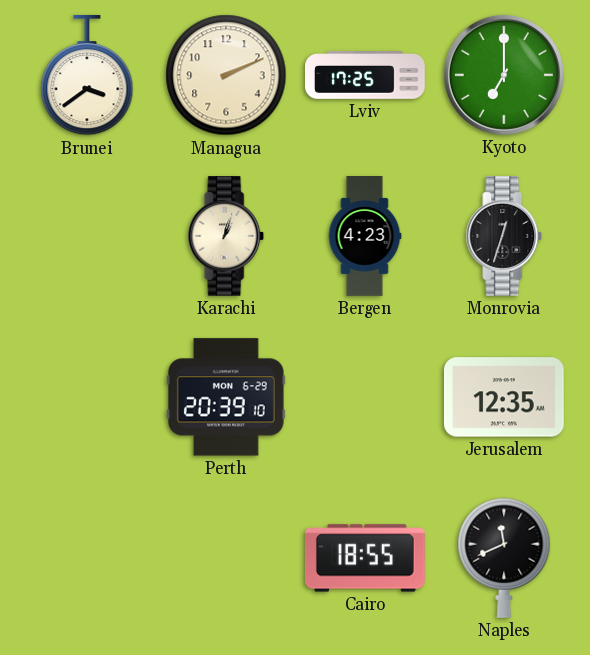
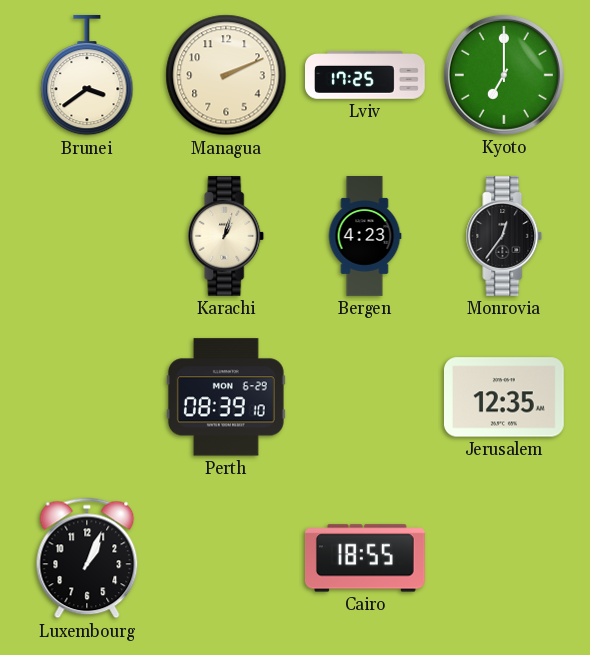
Monrovia: 12:33 -> 12:36
Perth: 20:39 -> 08:39
Luxembourg: none -> 1:04
Naples: 11:41 -> none
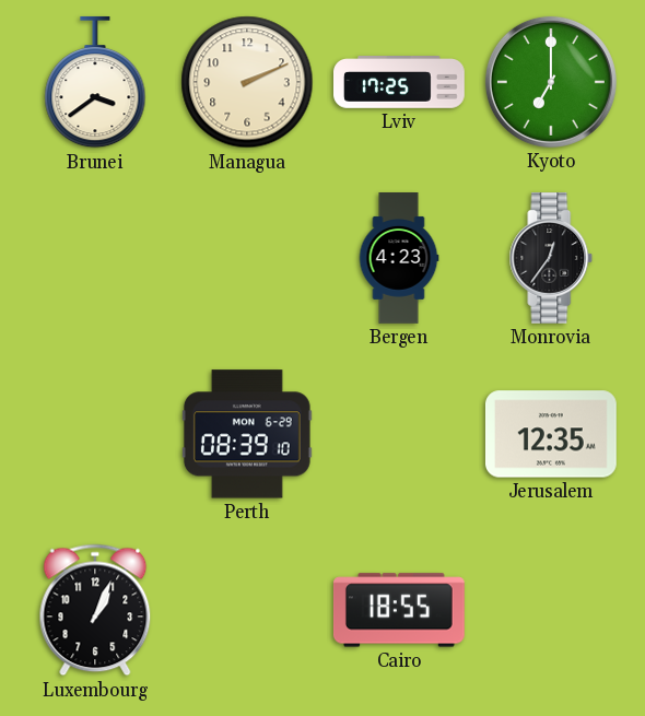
Karachi: 1:03 -> none
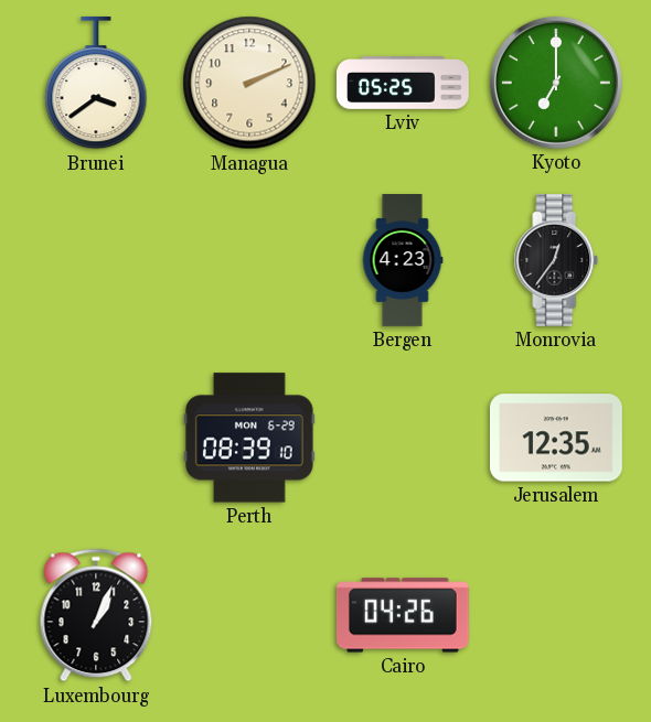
Lviv: 17:25 -> 05:25
Cairo: 18:55 -> 04:26
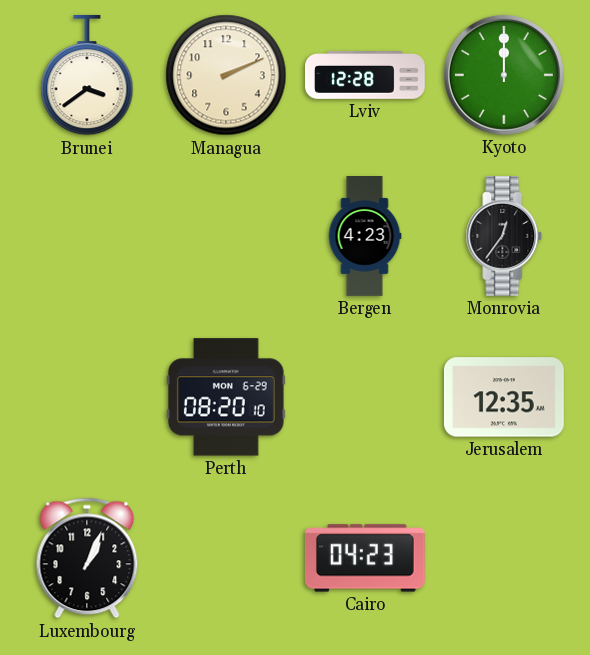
Lviv: 05:25 -> 12:28
Kyoto: 7:00 -> 12:00
Perth: 08:39 -> 08:20
Cairo: 04:26 -> 04:23
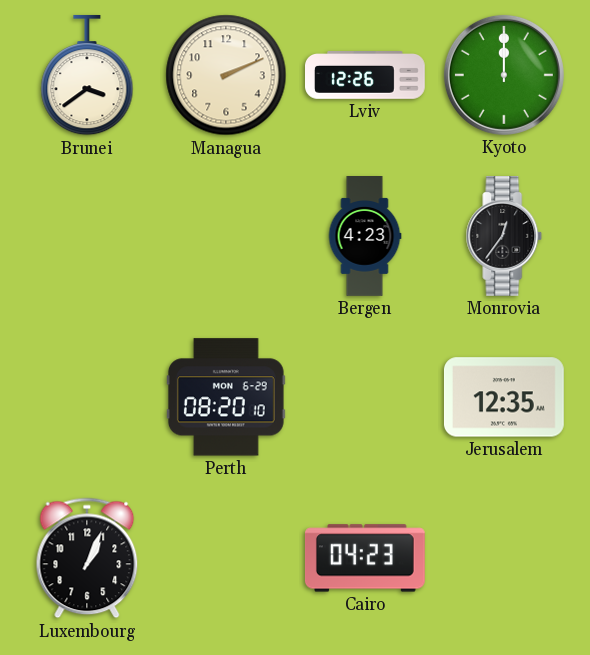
Lviv: 12:28 -> 12:26
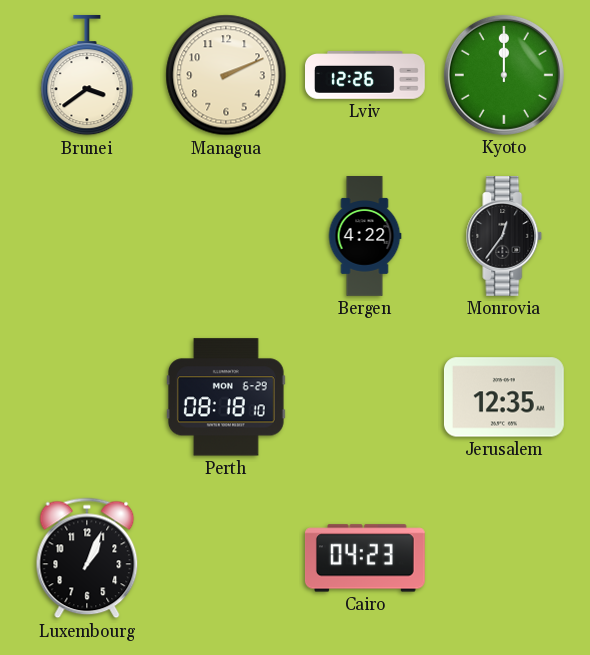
Bergen: 4:23 -> 4:22
Perth: 08:20 -> 08:18
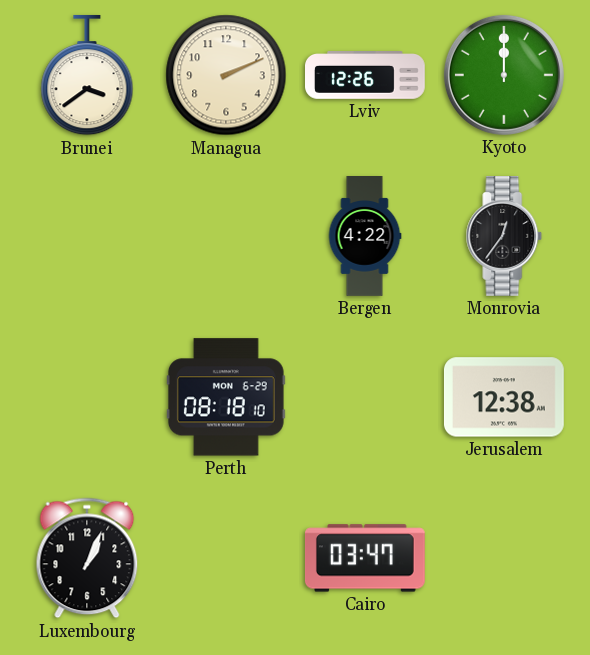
Jerusalem: 12:35 -> 12:38
Cairo: 04:23 -> 03:47
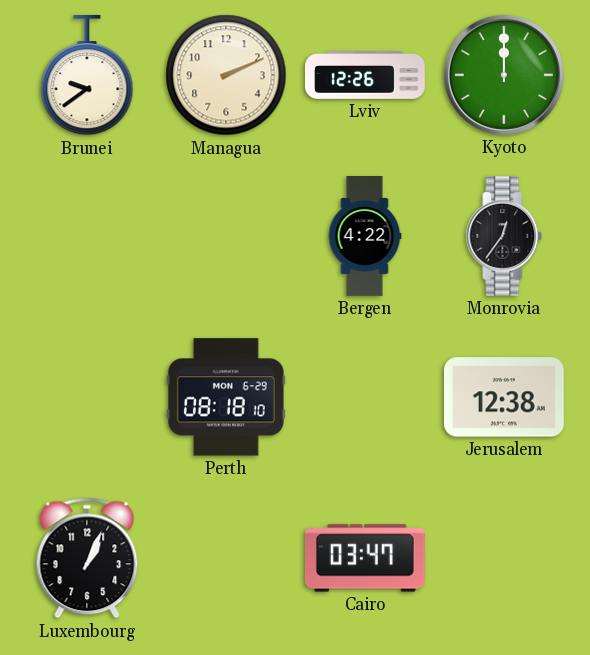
Brunei: 3:39 -> 9:39
